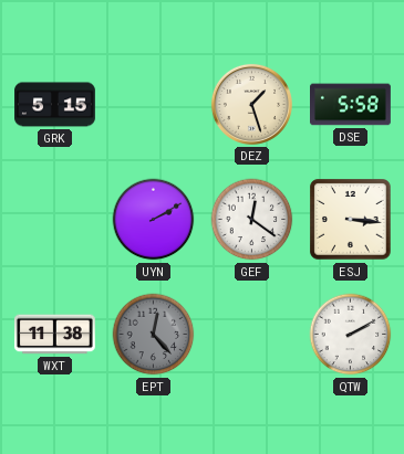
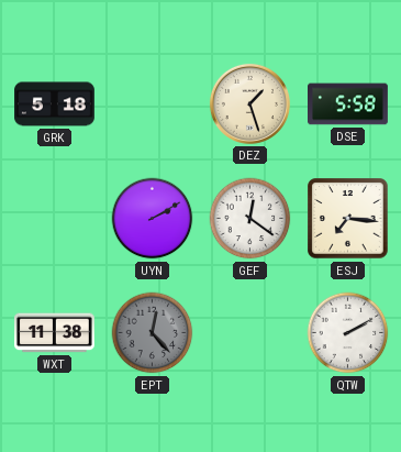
GRK: 5:15 -> 5:18
ESJ: 3:16 -> 7:16
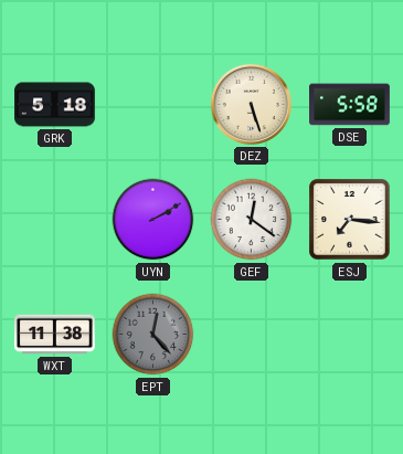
DEZ: 1:27 -> 5:27
QTW: 2:10 -> none
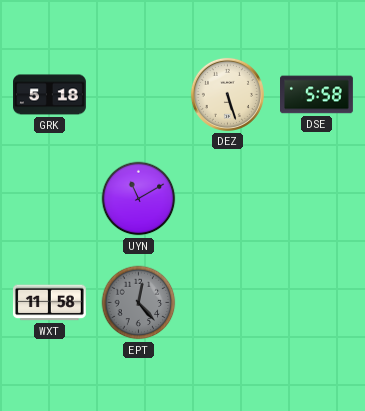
UYN: 2:10 -> 11:10
GEF: 12:21 -> none
ESJ: 7:16 -> none
WXT: 11:38 -> 11:58
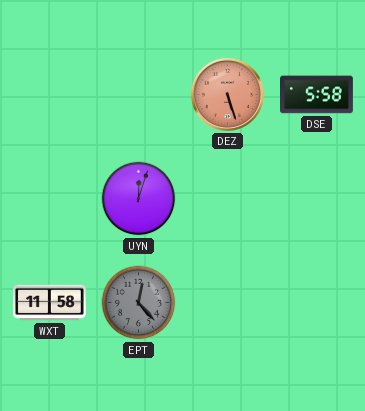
GRK: 5:18 -> none
DEZ dial: cream -> salmon
UYN: 11:10 -> 12:03
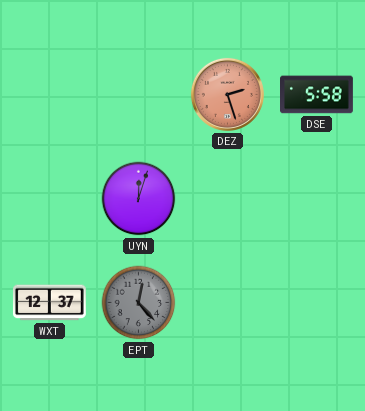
DEZ: 5:27 -> 2:27
WXT: 11:58 -> 12:37
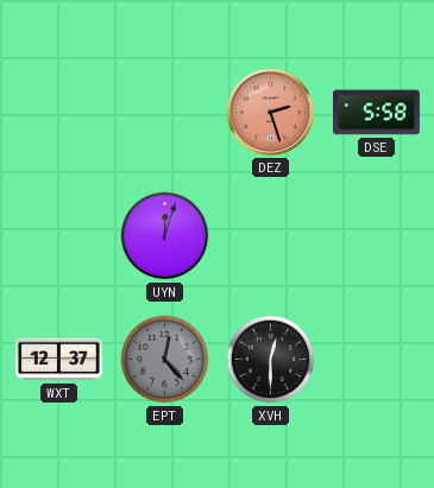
XVH: none -> 12:30
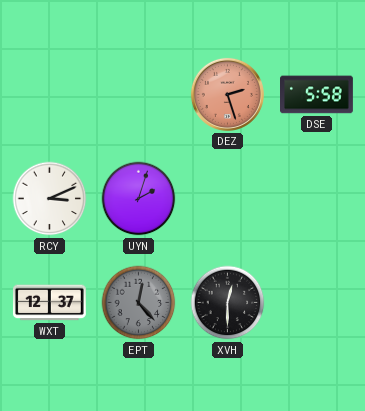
RCY: none -> 3:11
UYN: 12:03 -> 2:03
